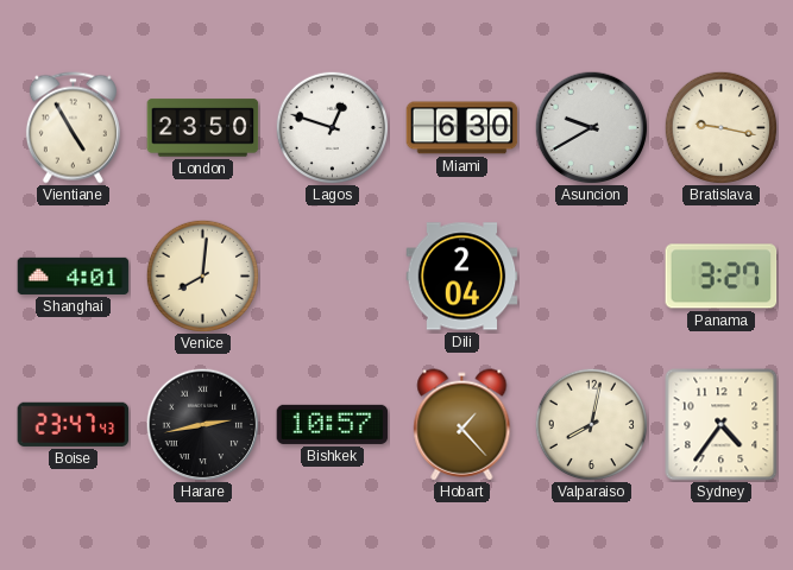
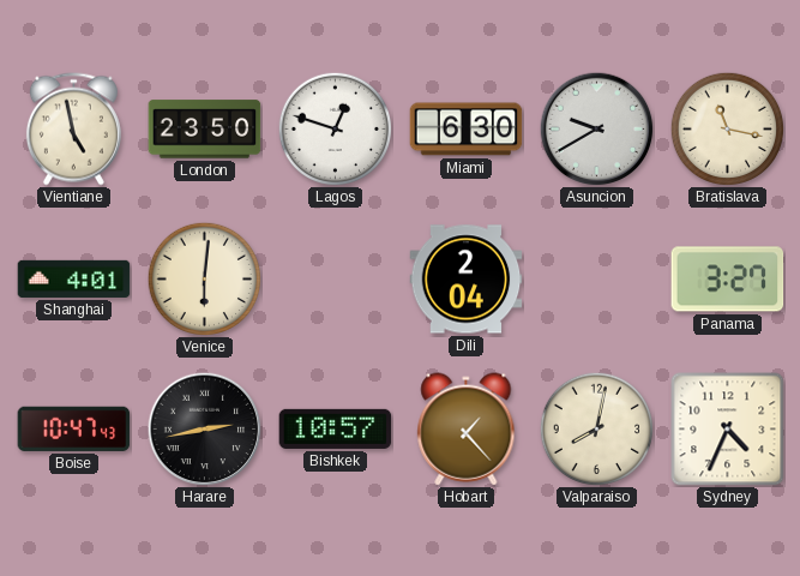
Vientiane: 4:55 -> 4:58
Bratislava: 9:17 -> 11:17
Venice: 8:01 -> 6:01
Boise: 23:47 -> 10:47
Sydney: 4:36 -> 4:34
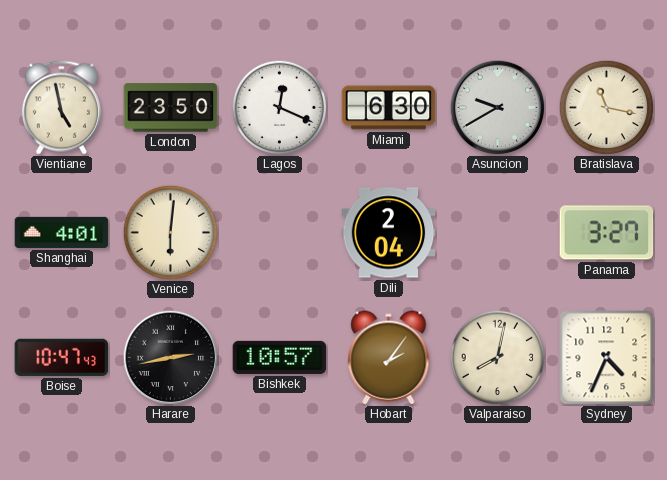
Lagos: 12:48 -> 12:19
Hobart: 1:23 -> 2:06
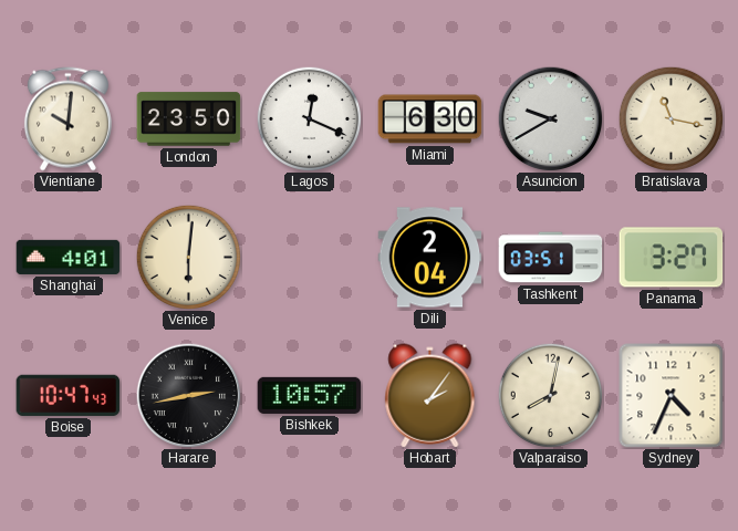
Vientiane: 4:58 -> 10:01
Tashkent: none -> 03:51
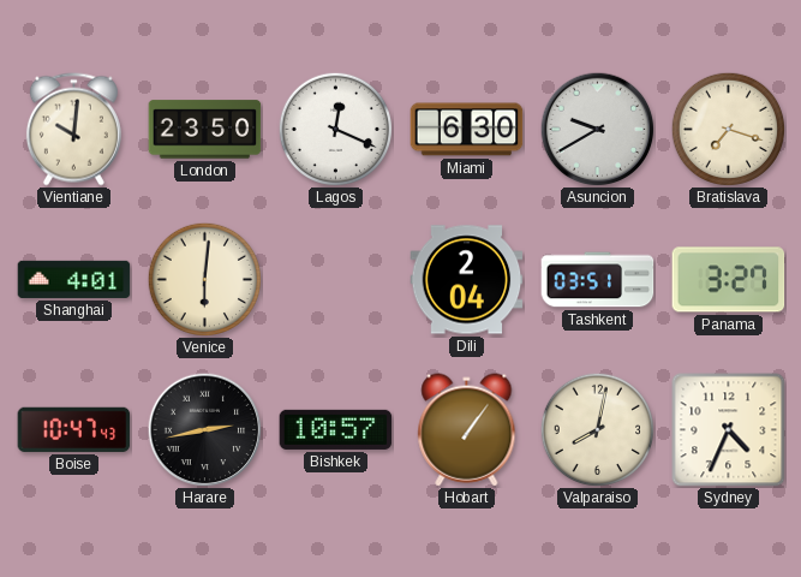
Bratislava: 11:17 -> 7:18
Hobart: 2:06 -> 1:06
